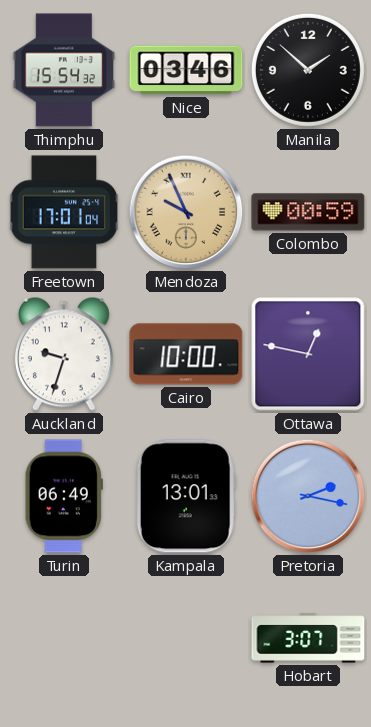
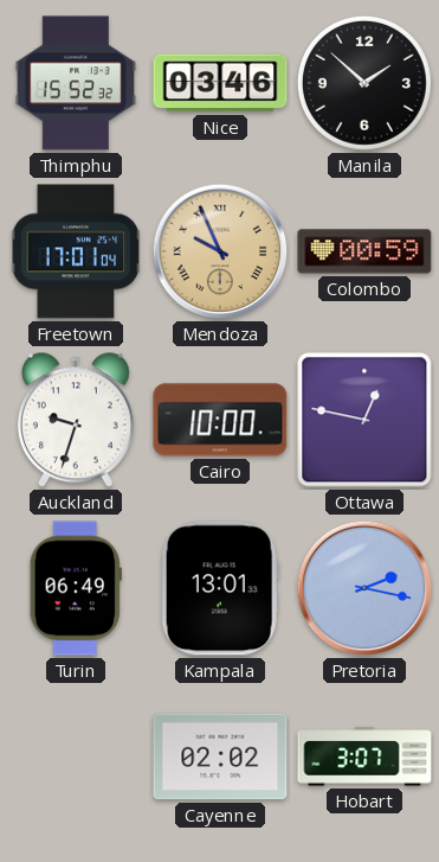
Thimphu: 15:54 -> 15:52
Cayenne: none -> 02:02
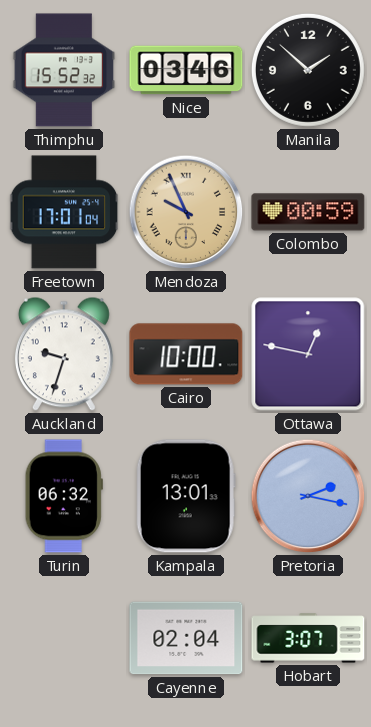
Turin: 06:49 -> 06:32
Cayenne: 02:02 -> 02:04
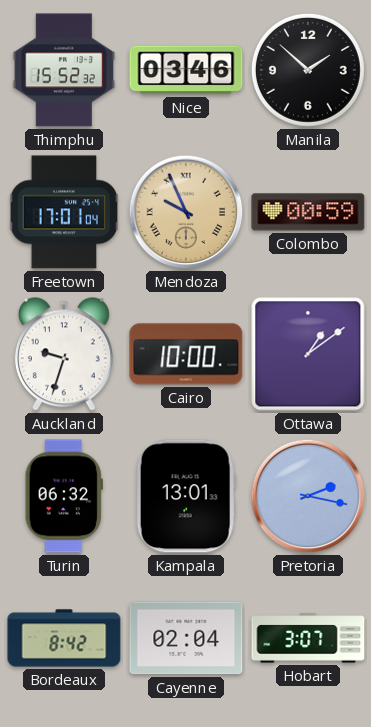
Ottawa: 12:47 -> 1:09
Bordeaux: none -> 8:42
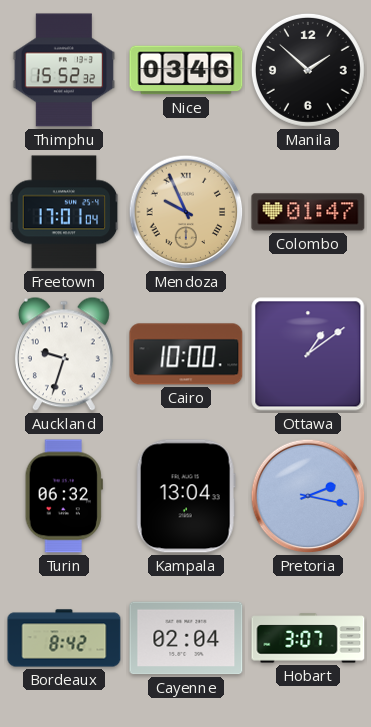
Colombo: 00:59 -> 01:47
Kampala: 13:01 -> 13:04
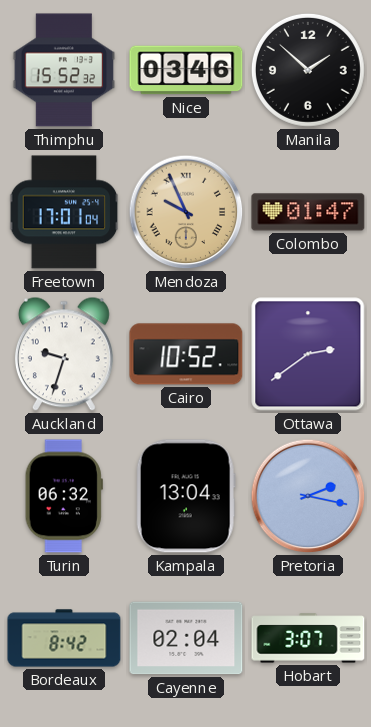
Cairo: 10:00 -> 10:52
Ottawa: 1:09 -> 2:39
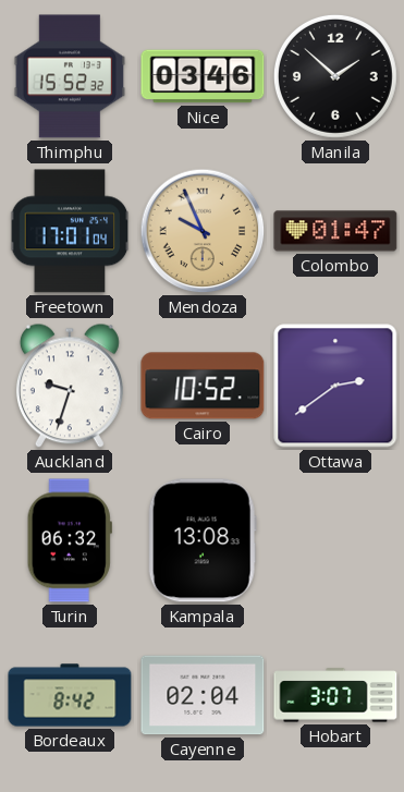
Kampala: 13:04 -> 13:08
Pretoria: 2:17 -> none
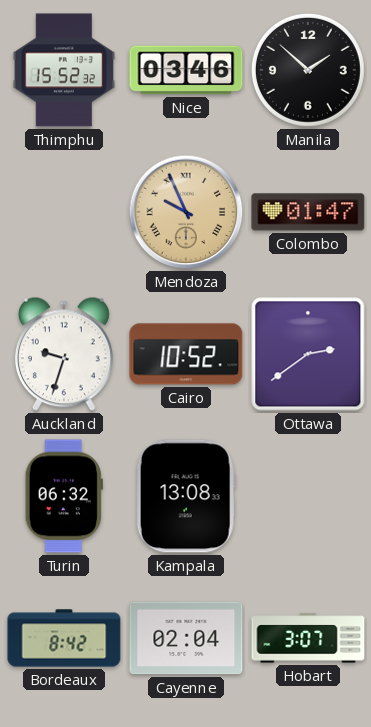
Freetown: 17:01 -> none
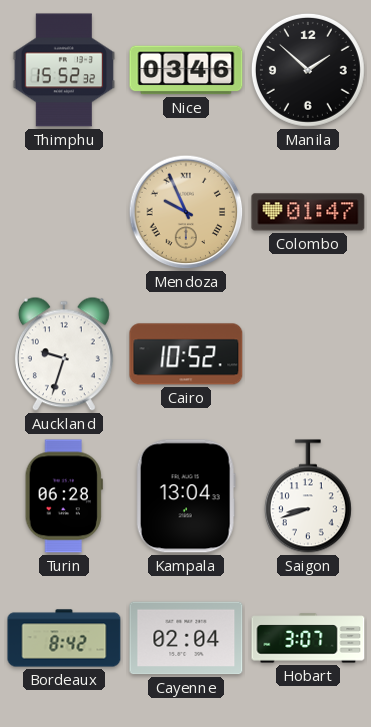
Ottawa: 2:39 -> none
Turin: 06:32 -> 06:28
Kampala: 13:08 -> 13:04
Saigon: none -> 8:42
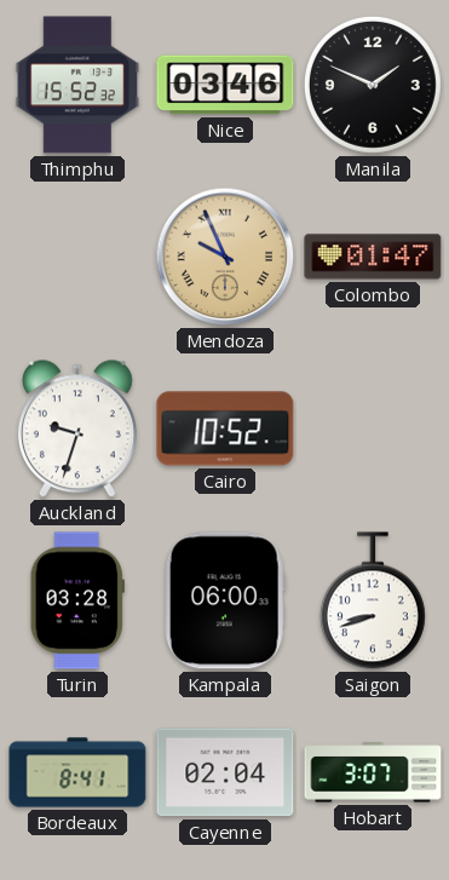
Manila: 1:52 -> 1:49
Turin: 06:28 -> 03:28
Kampala: 13:04 -> 06:00
Bordeaux: 8:42 -> 8:41
